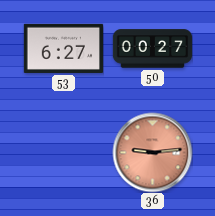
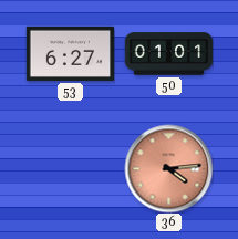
50: 00:27 -> 01:01
36: 9:14 -> 4:14
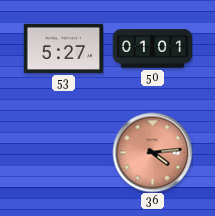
53: 6:27 -> 5:27
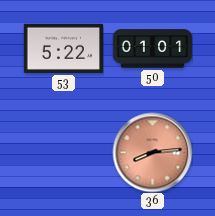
53: 5:27 -> 5:22
36: 4:14 -> 8:14
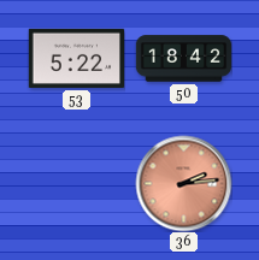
50: 01:01 -> 18:42
36: 8:14 -> 2:14
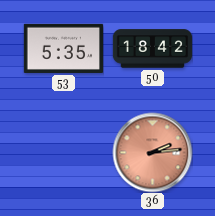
53: 5:22 -> 5:35
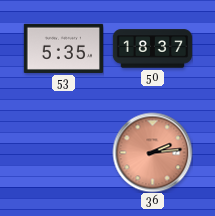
50: 18:42 -> 18:37
